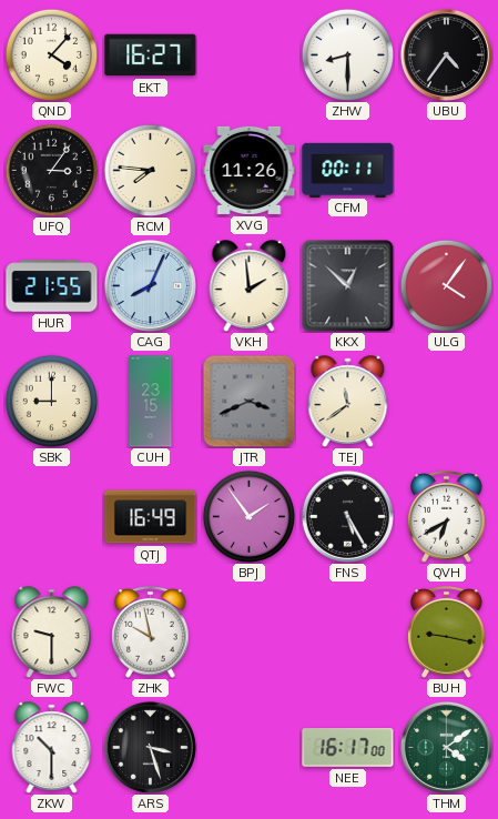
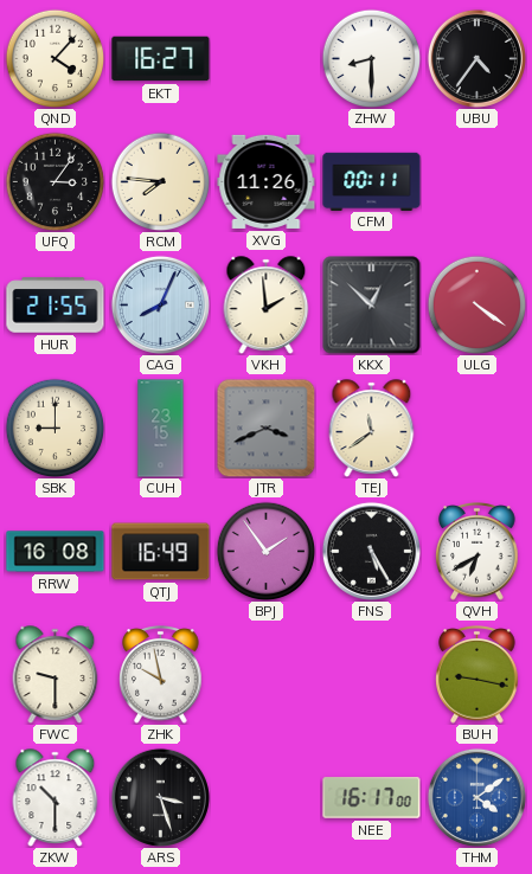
ULG: 4:06 -> 4:21
RRW: none -> 16:08
THM dial: green -> blue
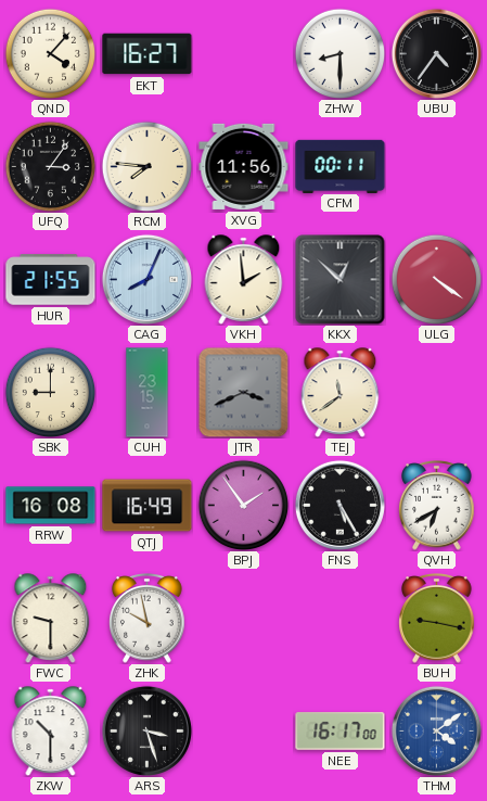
XVG: 11:26 -> 11:56
